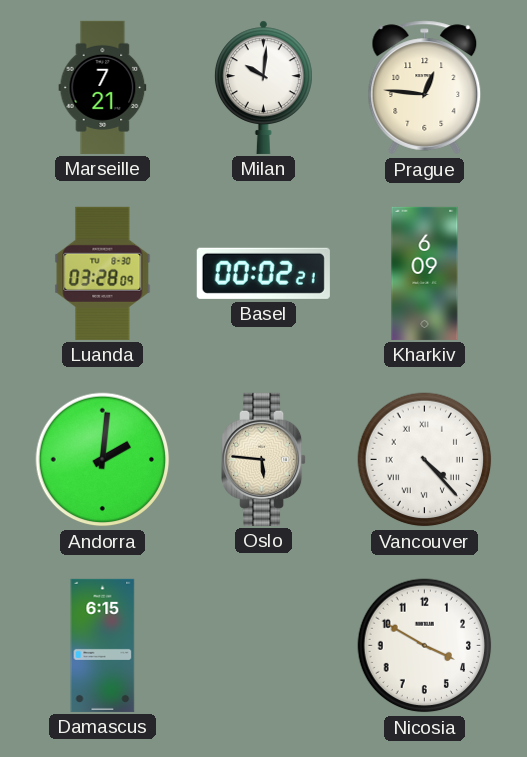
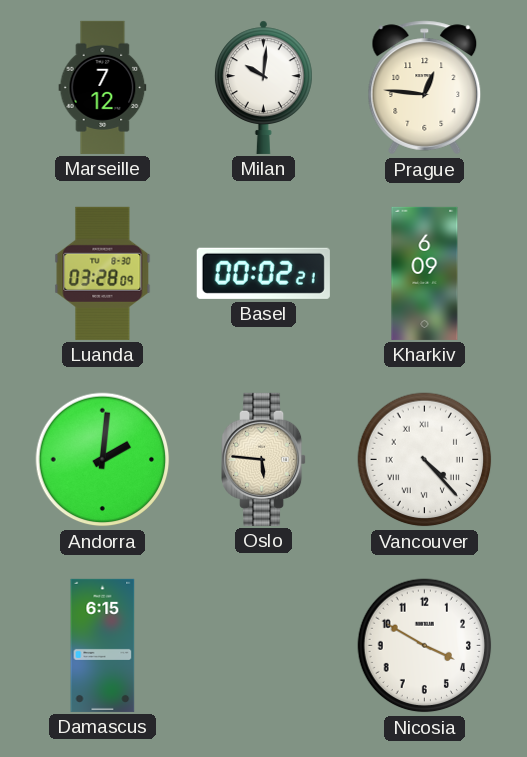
Marseille: 7:21 -> 7:12
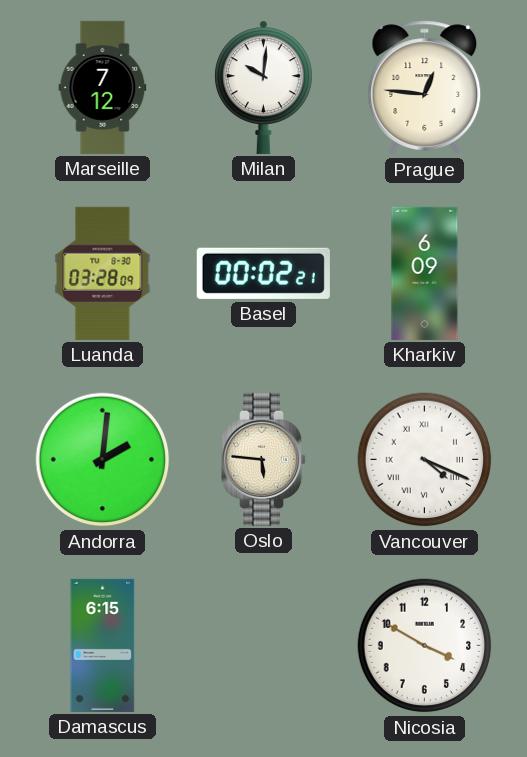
Vancouver: 4:23 -> 4:19
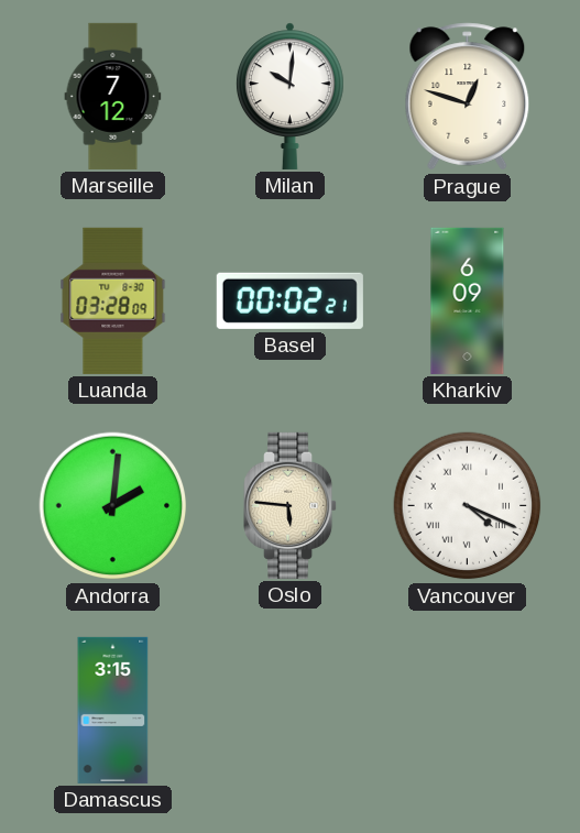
Prague: 12:46 -> 12:48
Damascus: 6:15 -> 3:15
Nicosia: 3:50 -> none
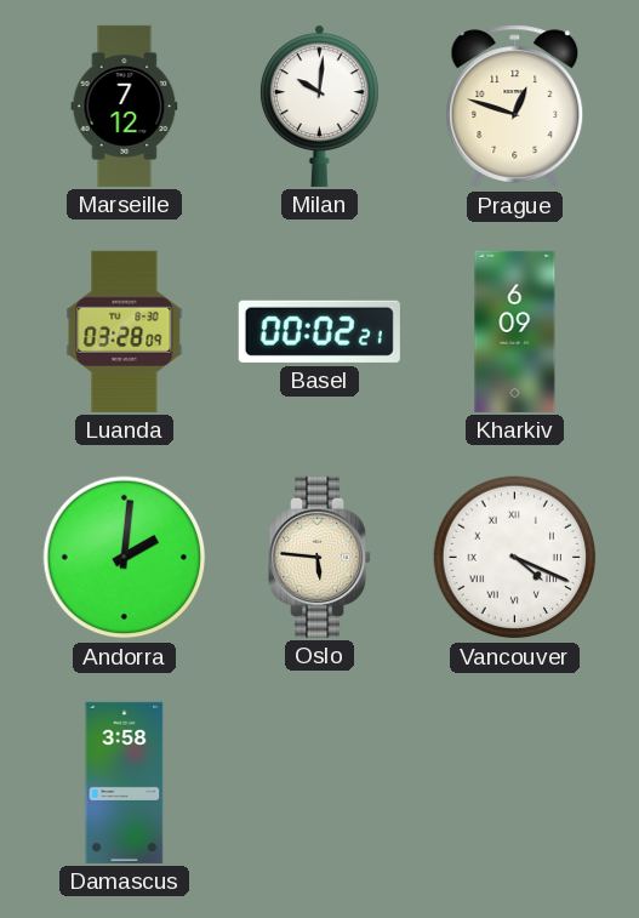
Damascus: 3:15 -> 3:58
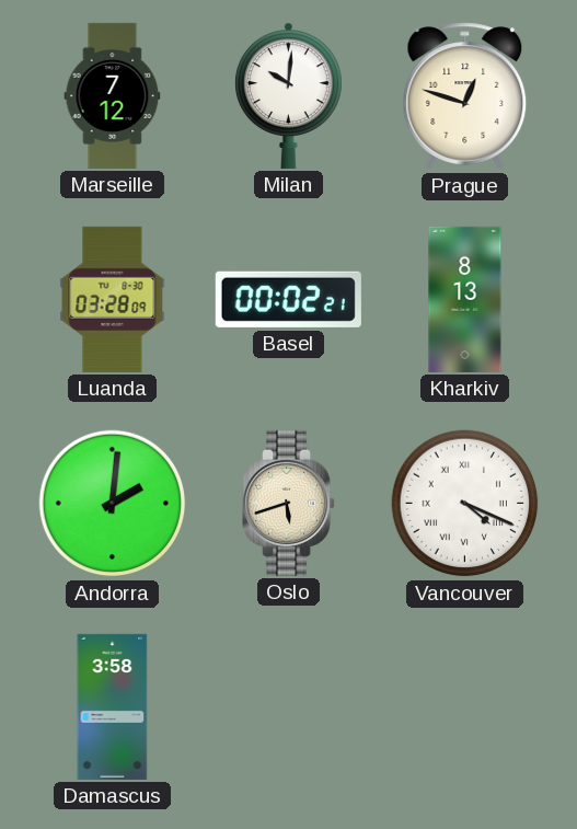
Kharkiv: 6:09 -> 8:13
Oslo: 5:46 -> 5:42
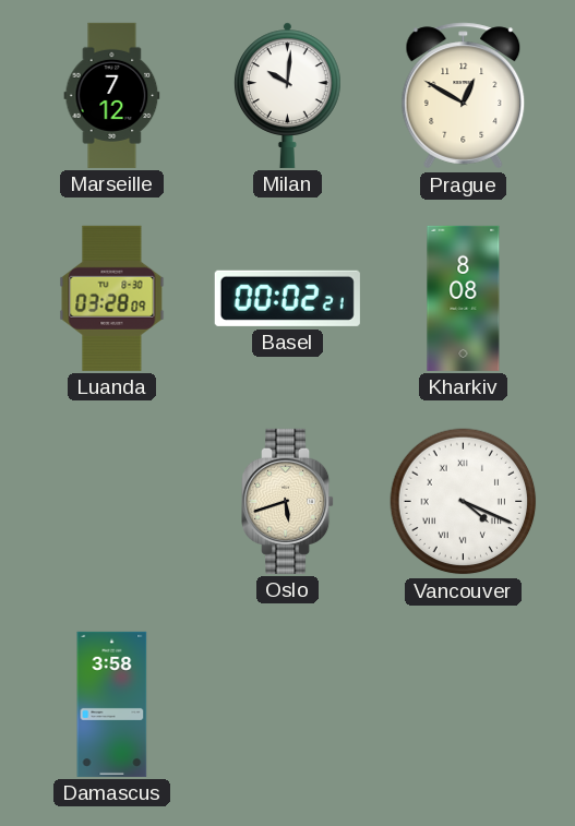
Prague: 12:48 -> 12:50
Kharkiv: 8:13 -> 8:08
Andorra: 2:01 -> none
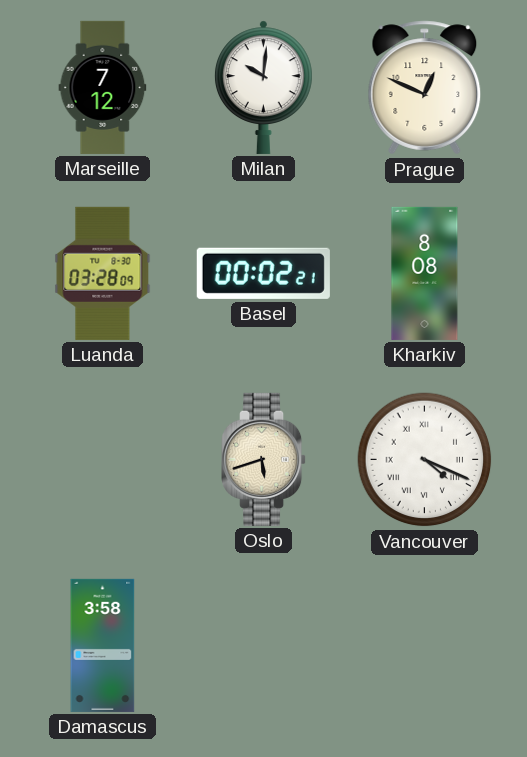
Prague: 12:50 -> 12:49
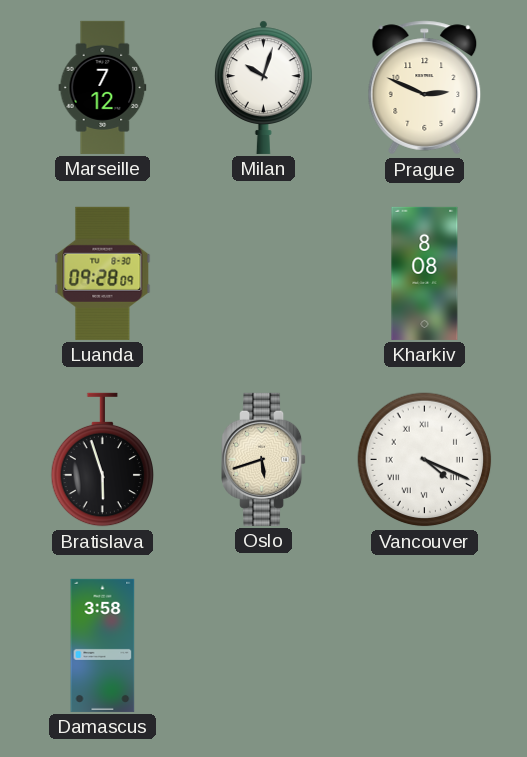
Milan: 10:01 -> 10:03
Prague: 12:49 -> 2:49
Luanda: 03:28 -> 09:28
Basel: 00:02 -> none
Bratislava: none -> 5:57
